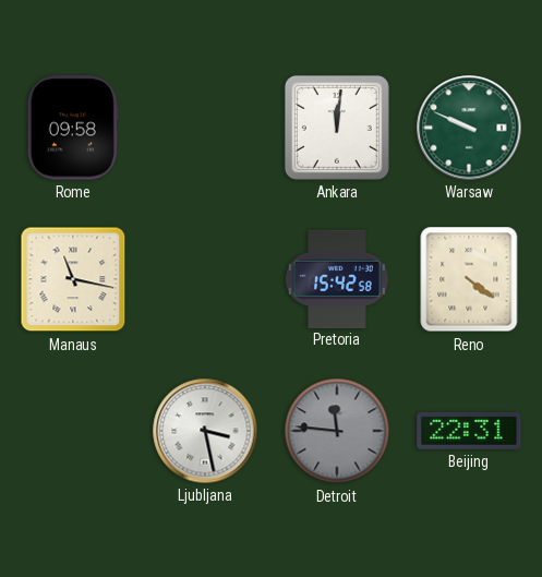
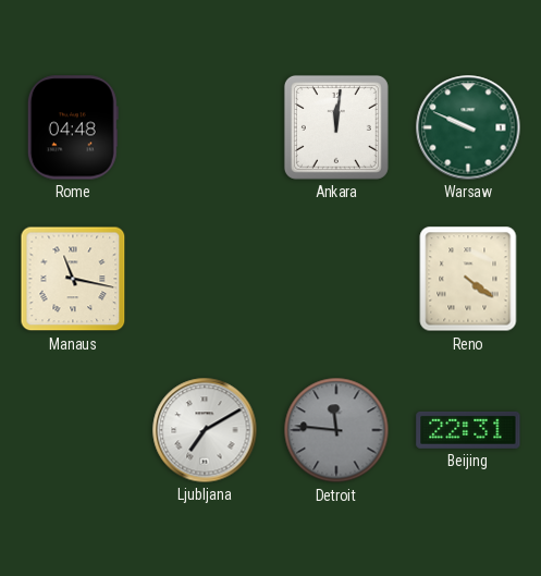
Rome: 09:58 -> 04:48
Pretoria: 15:42 -> none
Ljubljana: 3:28 -> 7:10
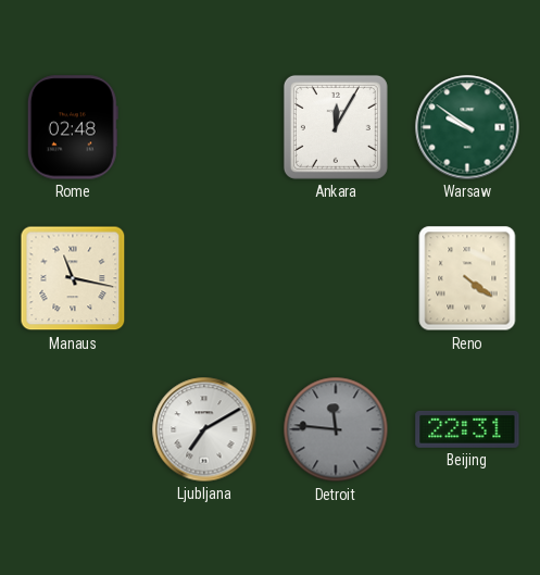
Rome: 04:48 -> 02:48
Ankara: 12:01 -> 12:05
Warsaw: 9:49 -> 9:51
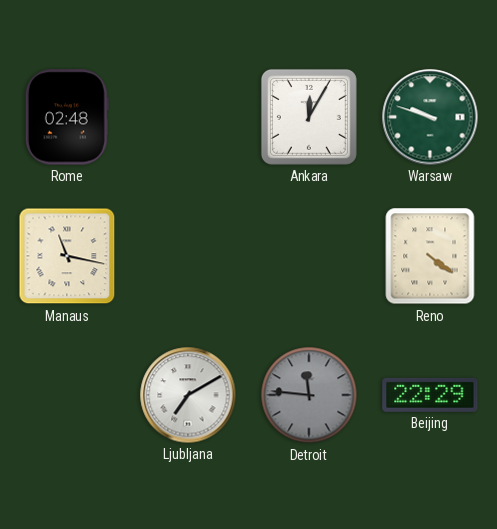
Warsaw: 9:51 -> 9:48
Beijing: 22:31 -> 22:29
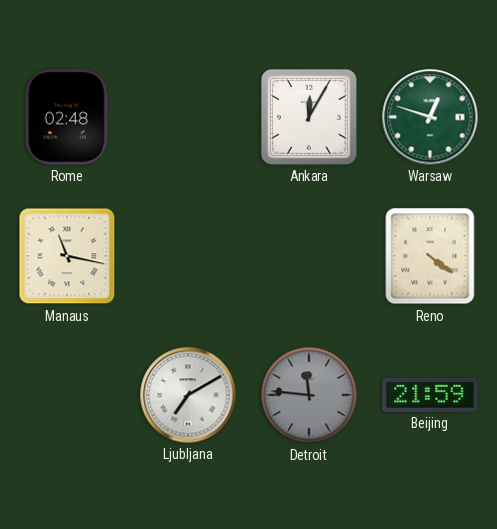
Warsaw: 9:48 -> 12:48
Beijing: 22:29 -> 21:59
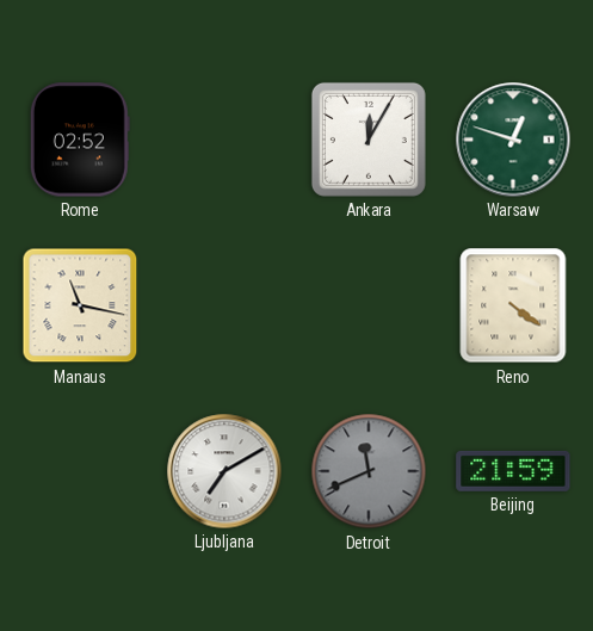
Rome: 02:48 -> 02:52
Detroit: 11:46 -> 11:41
